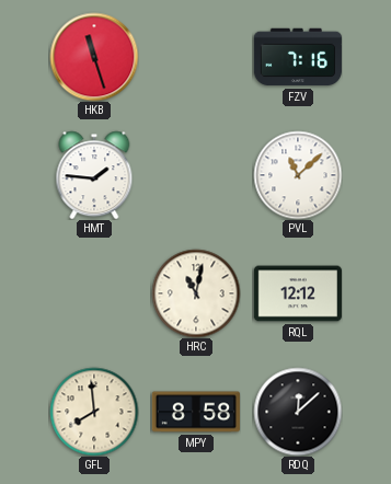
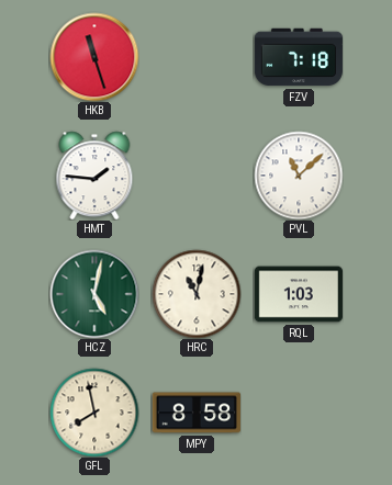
FZV: 7:16 -> 7:18
HCZ: none -> 5:02
RQL: 12:12 -> 1:03
GFL: 7:59 -> 7:58
RDQ: 12:08 -> none
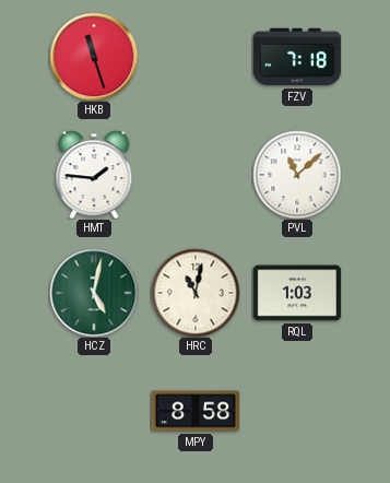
GFL: 7:58 -> none
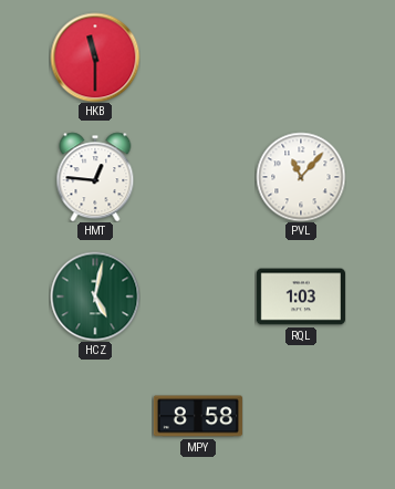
HKB: 11:27 -> 11:30
FZV: 7:18 -> none
HMT: 1:46 -> 12:46
PVL: 11:08 -> 11:07
HRC: 11:02 -> none
